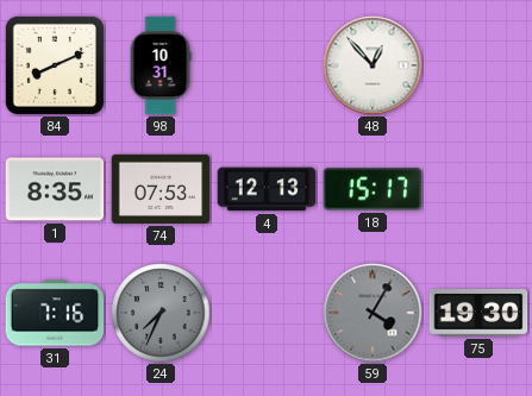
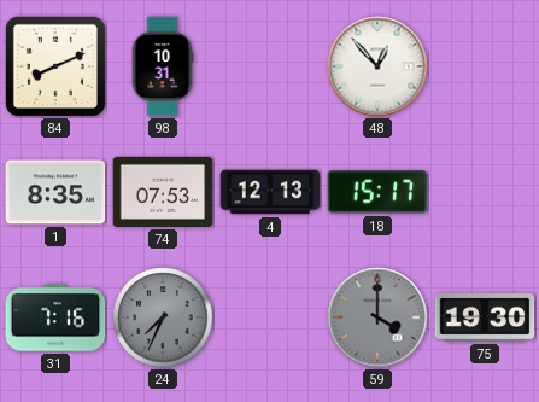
59: 4:05 -> 4:00
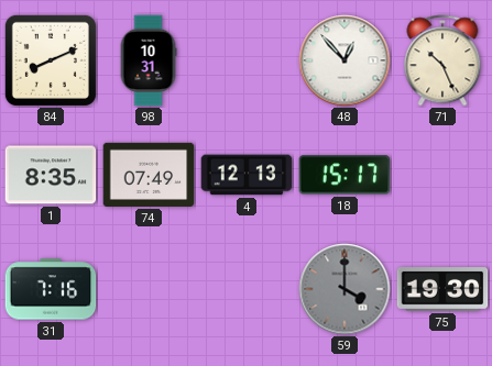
71: none -> 10:26
74: 07:53 -> 07:49
24: 7:34 -> none
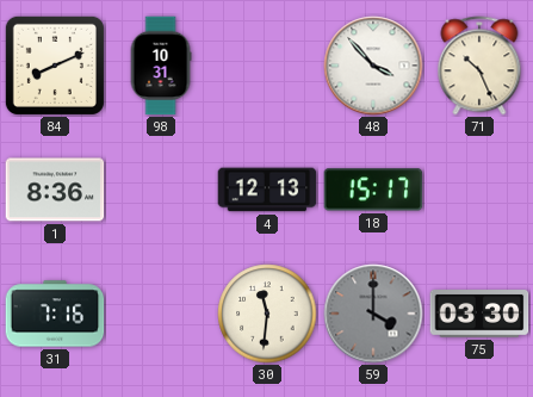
48: 12:53 -> 3:53
1: 8:35 -> 8:36
74: 07:49 -> none
30: none -> 11:31
75: 19:30 -> 03:30
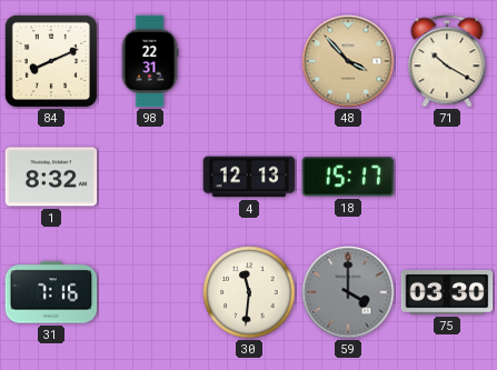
98: 10:31 -> 22:31
48 dial: white -> champagne
71: 10:26 -> 10:20
1: 8:36 -> 8:32
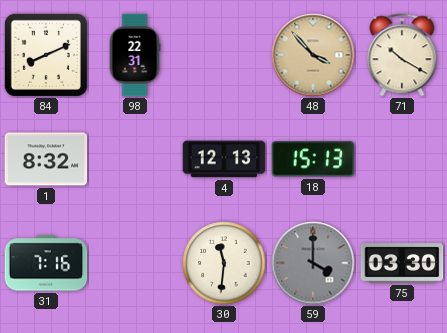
18: 15:17 -> 15:13
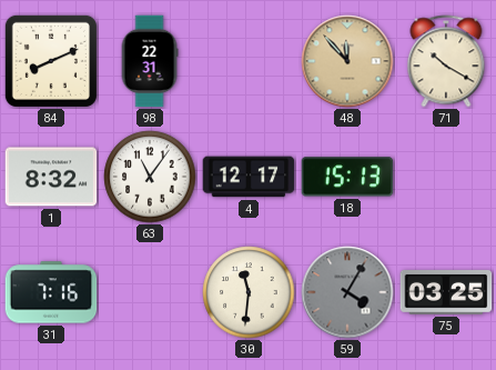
48: 3:53 -> 11:53
63: none -> 11:06
4: 12:13 -> 12:17
59: 4:00 -> 4:05
75: 03:30 -> 03:25
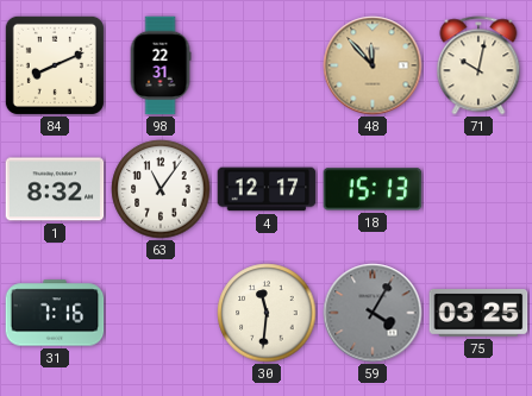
71: 10:20 -> 10:02
